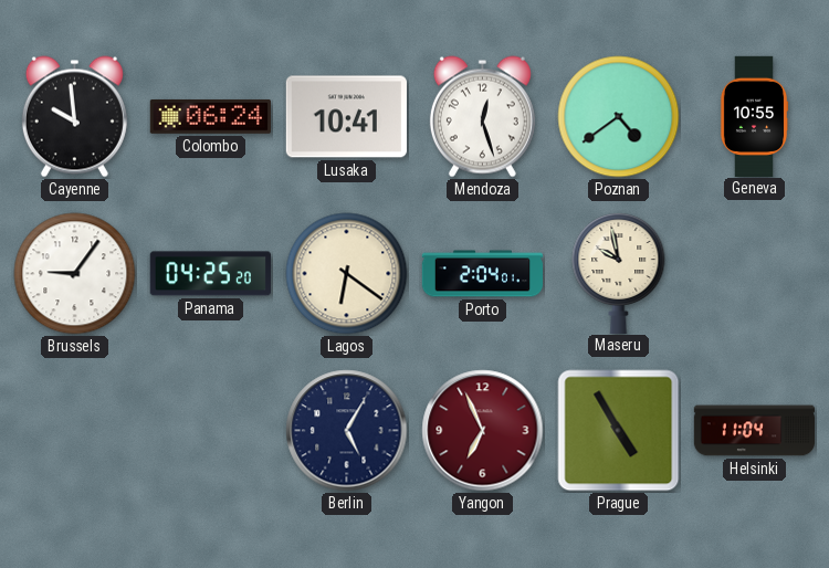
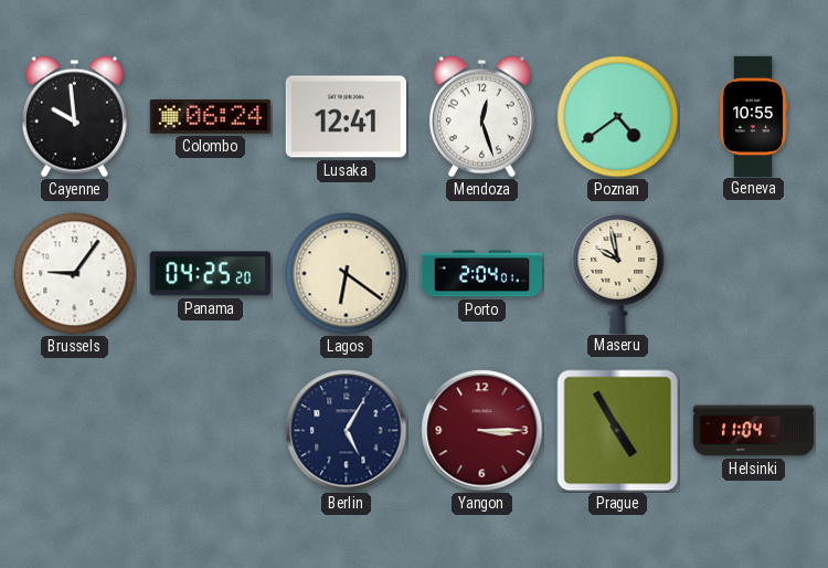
Lusaka: 10:41 -> 12:41
Yangon: 6:56 -> 3:15
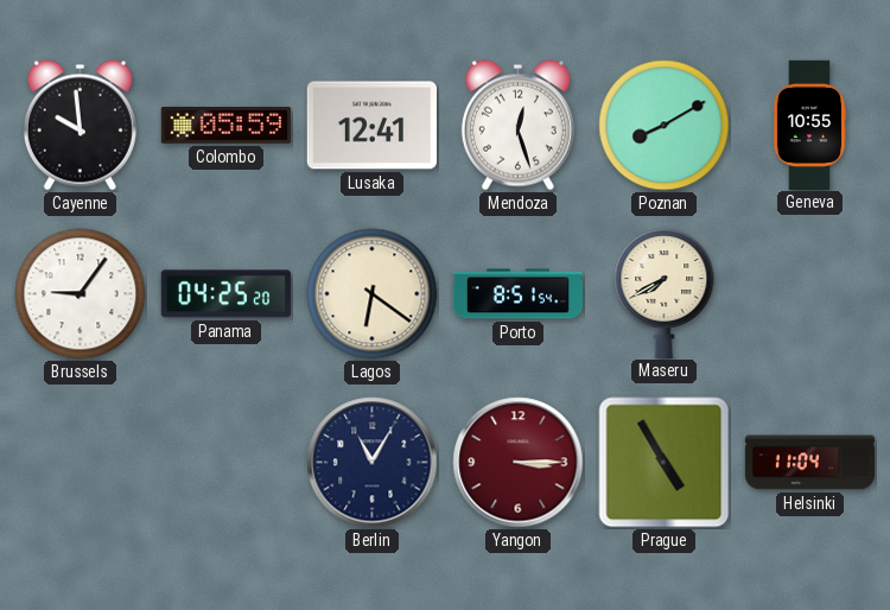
Colombo: 06:24 -> 05:59
Poznan: 4:39 -> 8:10
Porto: 2:04 -> 8:51
Maseru: 9:58 -> 7:40
Berlin: 5:05 -> 11:05
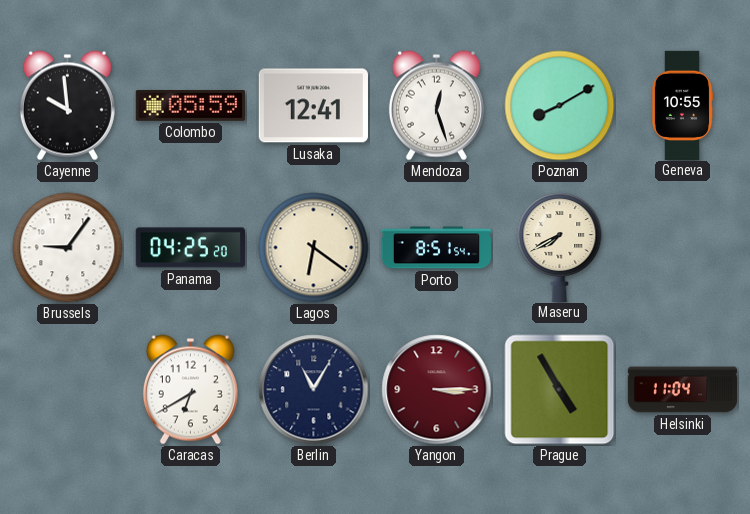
Caracas: none -> 6:40
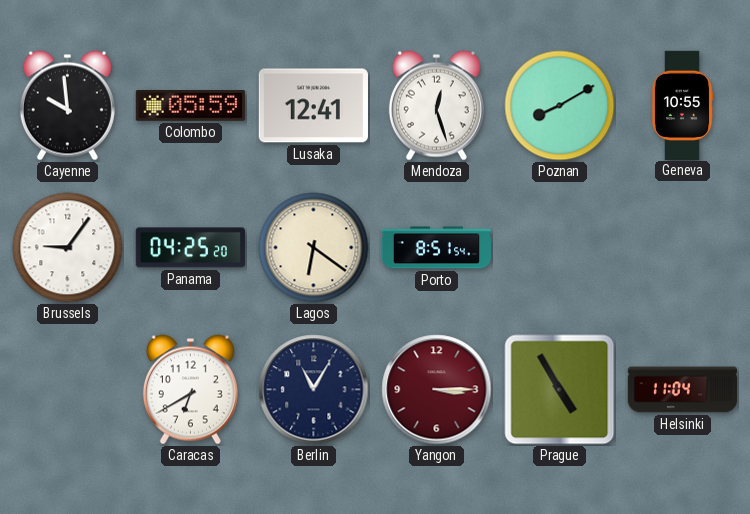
Maseru: 7:40 -> none
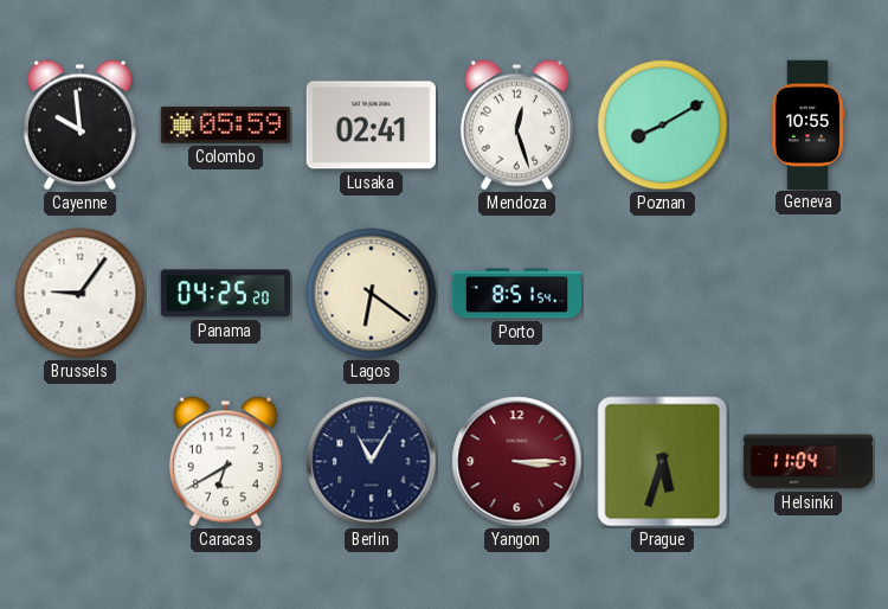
Lusaka: 12:41 -> 02:41
Prague: 4:55 -> 5:33
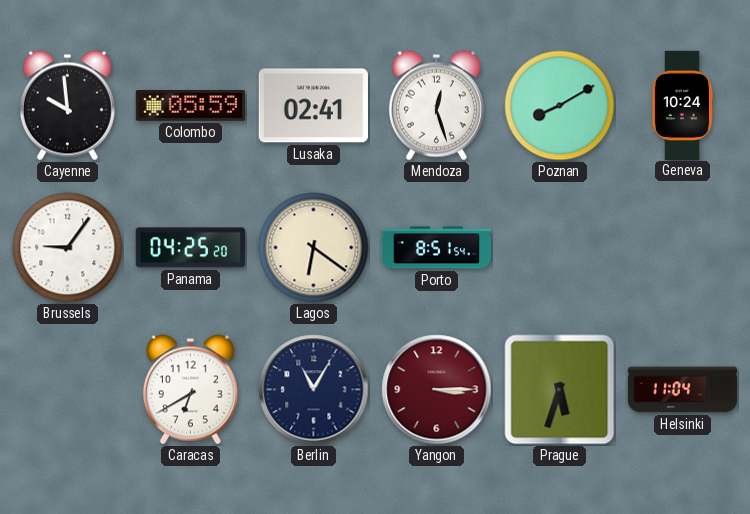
Geneva: 10:55 -> 10:24
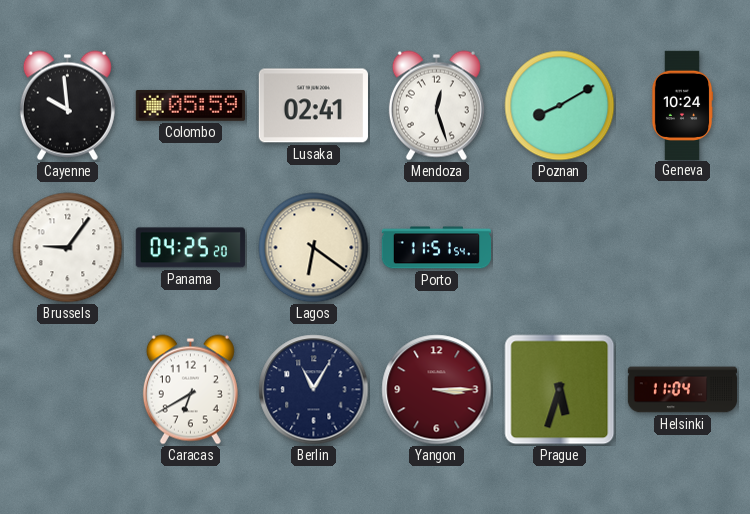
Porto: 8:51 -> 11:51
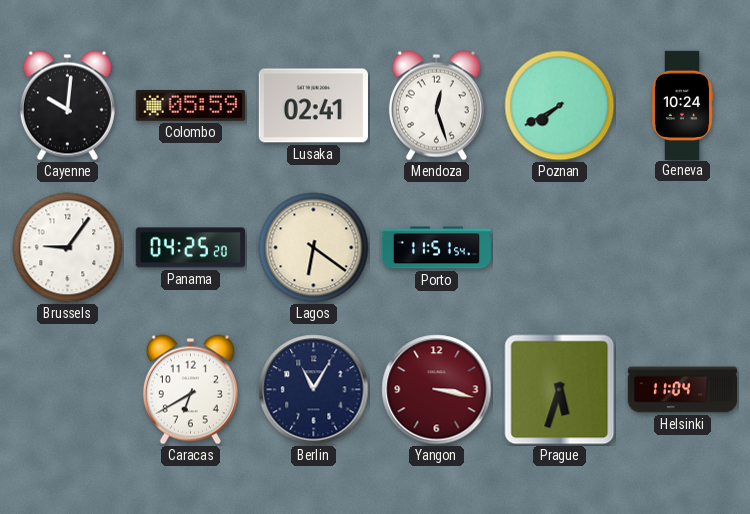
Cayenne: 9:59 -> 10:01
Poznan: 8:10 -> 7:40
Yangon: 3:15 -> 3:17
